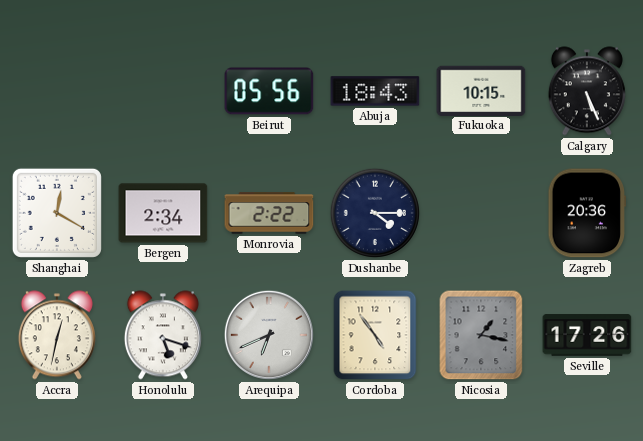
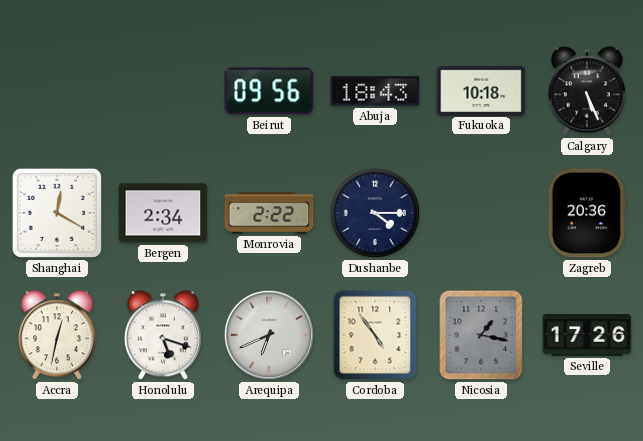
Beirut: 05:56 -> 09:56
Fukuoka: 10:15 -> 10:18
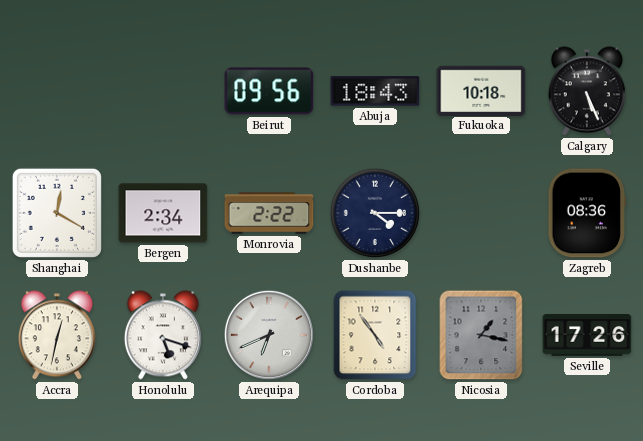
Zagreb: 20:36 -> 08:36
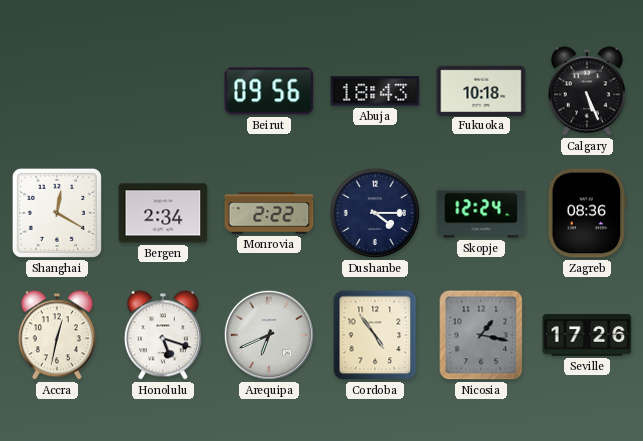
Skopje: none -> 12:24
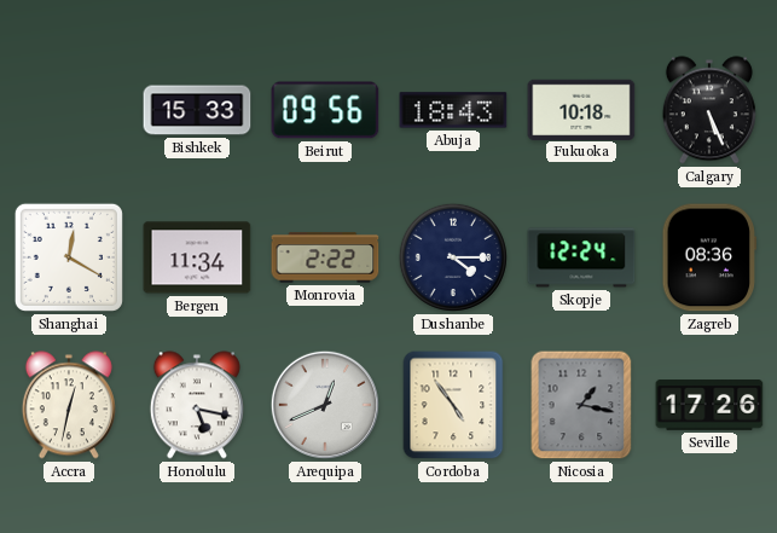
Bishkek: none -> 15:33
Bergen: 2:34 -> 11:34
Honolulu: 5:18 -> 5:17
Arequipa: 6:41 -> 12:41
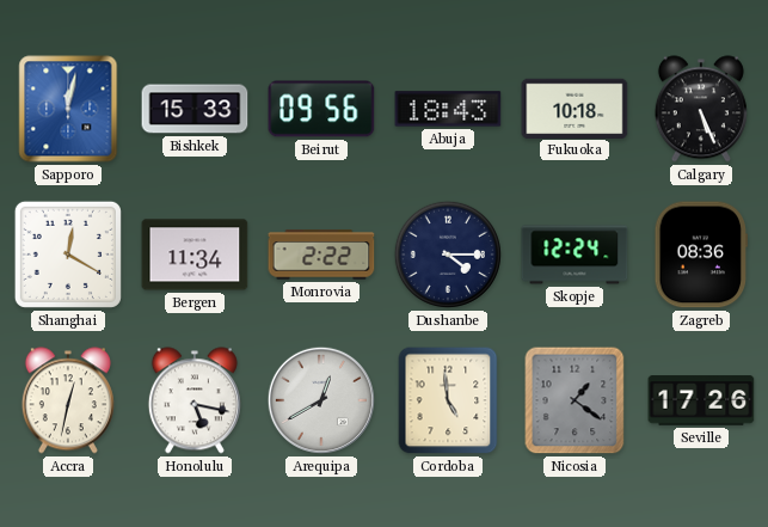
Sapporo: none -> 12:02
Arequipa: 12:41 -> 12:40
Cordoba: 4:54 -> 4:59
Nicosia: 1:17 -> 1:21
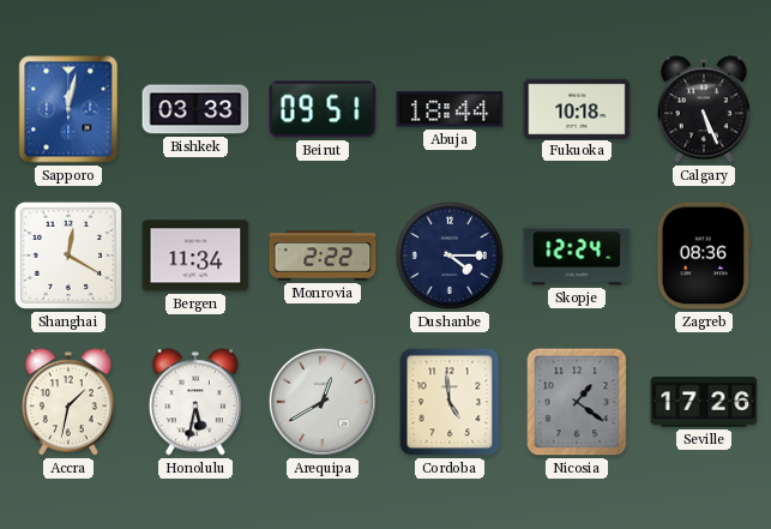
Bishkek: 15:33 -> 03:33
Beirut: 09:56 -> 09:51
Abuja: 18:43 -> 18:44
Accra: 12:32 -> 1:32
Honolulu: 5:17 -> 5:32
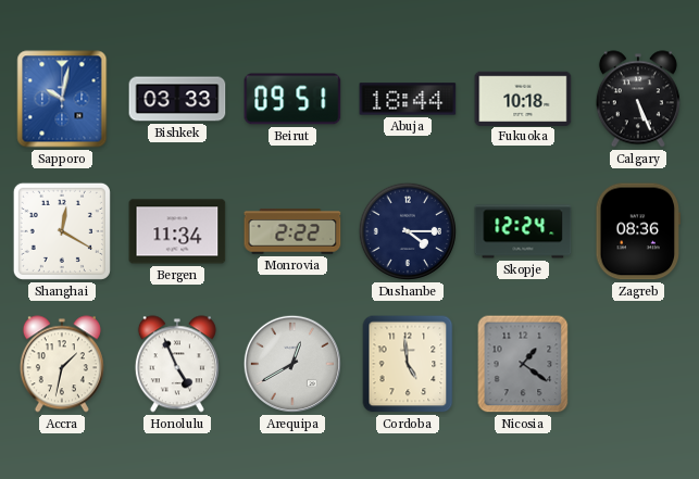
Sapporo: 12:02 -> 10:02
Honolulu: 5:32 -> 4:56
Seville: 17:26 -> none
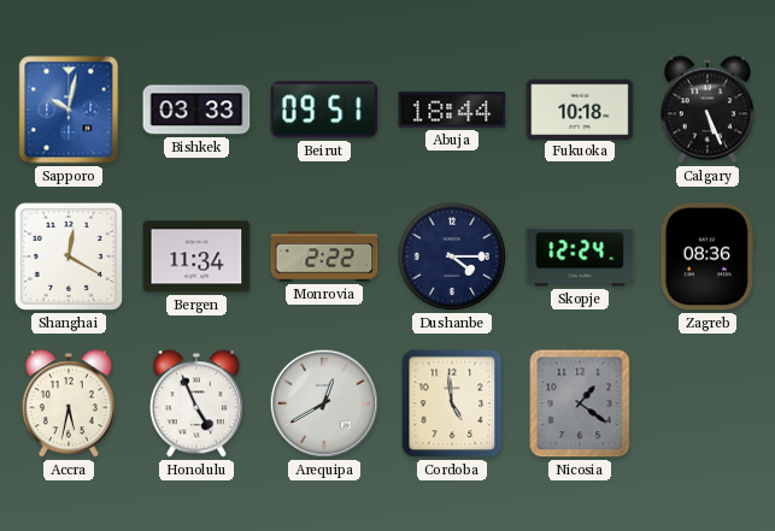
Accra: 1:32 -> 5:32
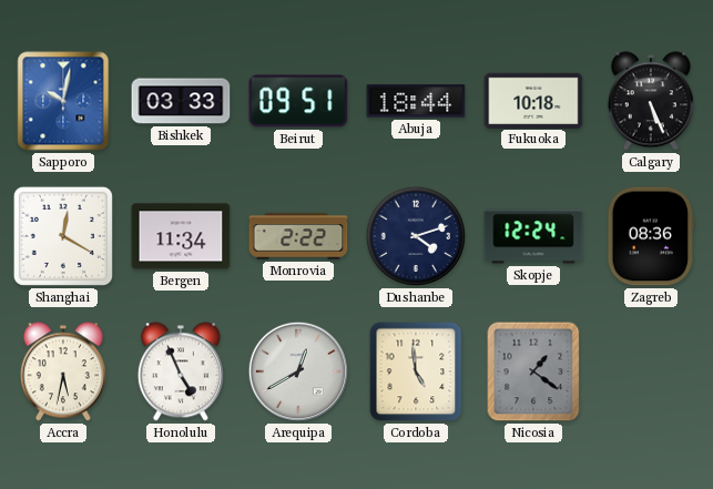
Dushanbe: 4:15 -> 4:12
